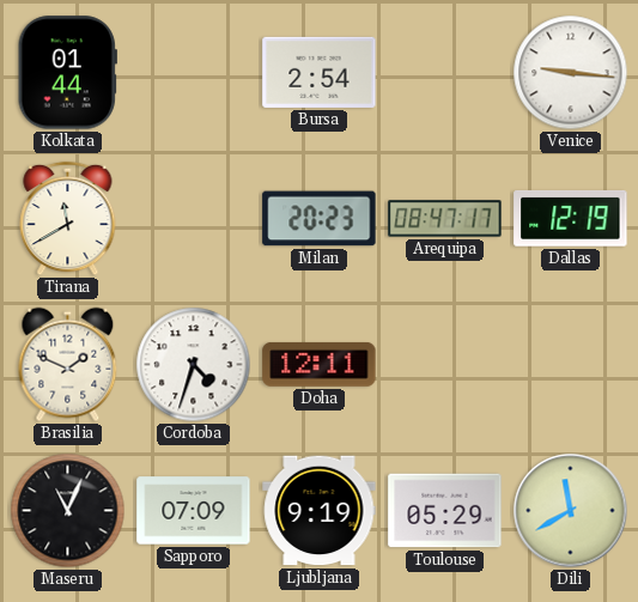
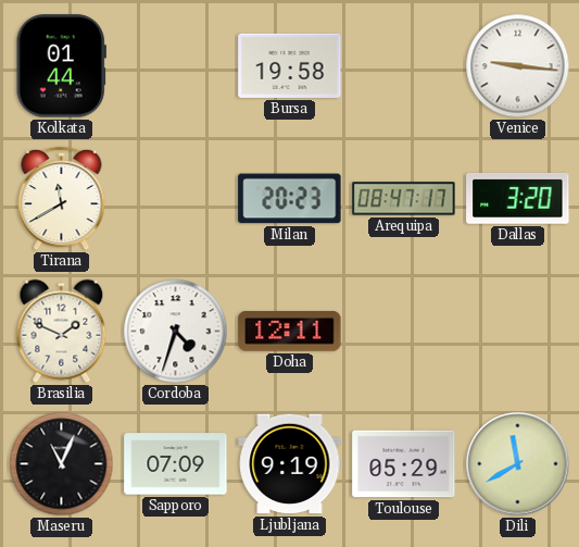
Bursa: 2:54 -> 19:58
Dallas: 12:19 -> 3:20
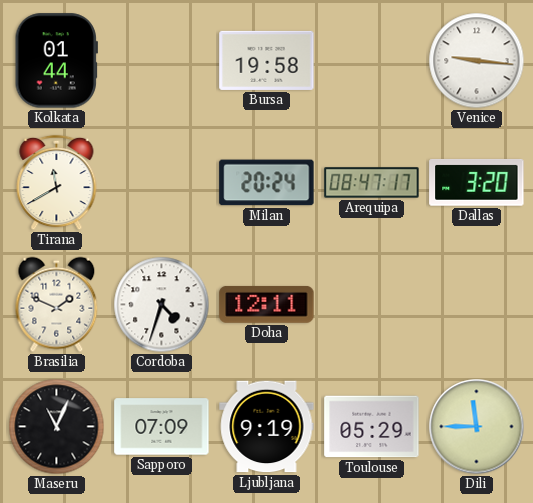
Milan: 20:23 -> 20:24
Dili: 11:40 -> 11:45
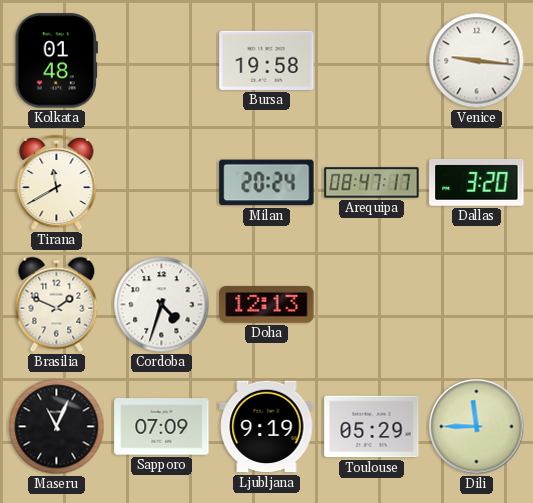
Kolkata: 01:44 -> 01:48
Doha: 12:11 -> 12:13
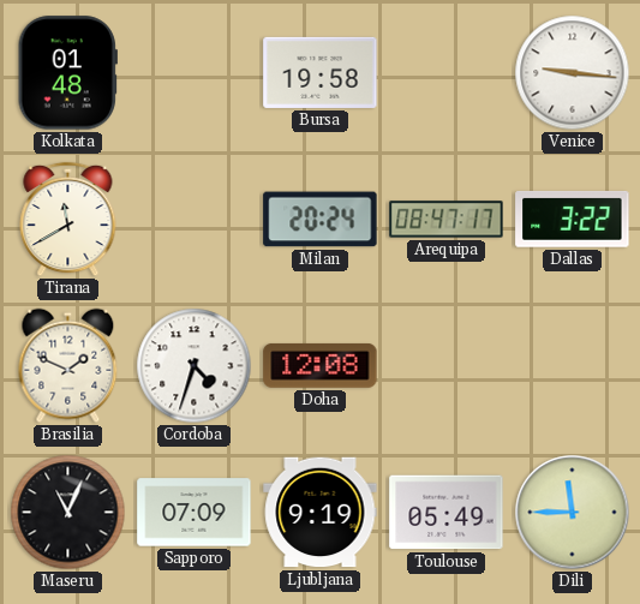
Dallas: 3:20 -> 3:22
Doha: 12:13 -> 12:08
Toulouse: 05:29 -> 05:49
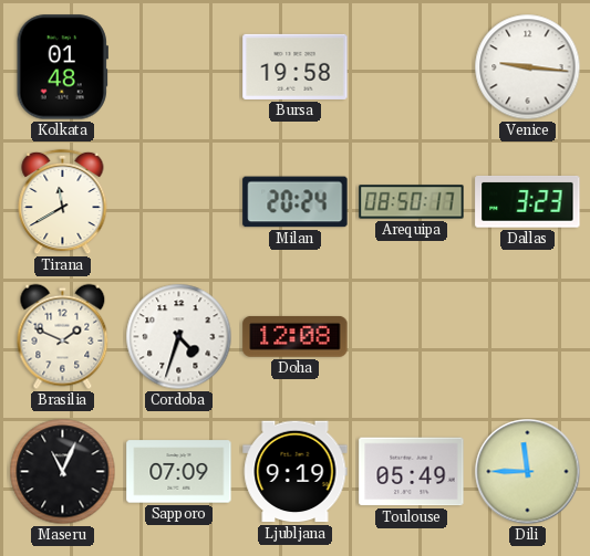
Arequipa: 08:47 -> 08:50
Dallas: 3:22 -> 3:23
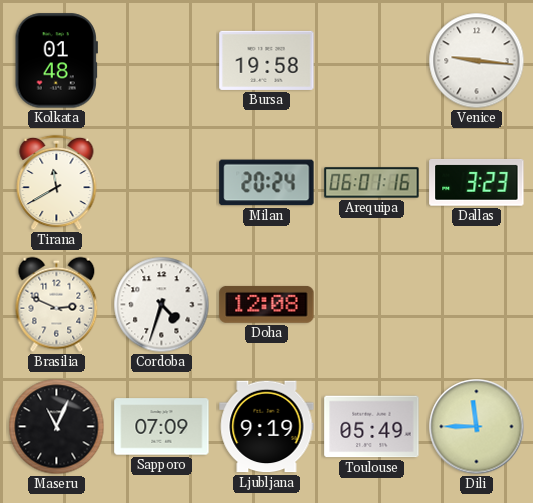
Arequipa: 08:50 -> 06:01
Brasilia: 1:49 -> 2:49
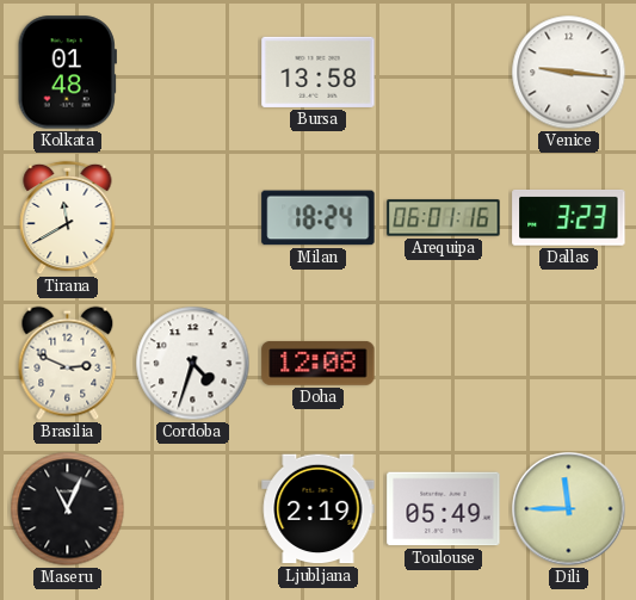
Bursa: 19:58 -> 13:58
Milan: 20:24 -> 18:24
Sapporo: 07:09 -> none
Ljubljana: 9:19 -> 2:19
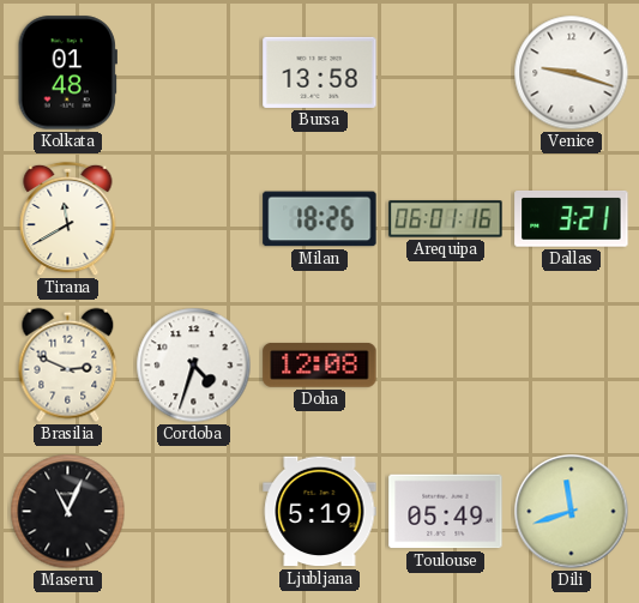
Venice: 9:16 -> 9:18
Milan: 18:24 -> 18:26
Dallas: 3:23 -> 3:21
Ljubljana: 2:19 -> 5:19
Dili: 11:45 -> 11:42
